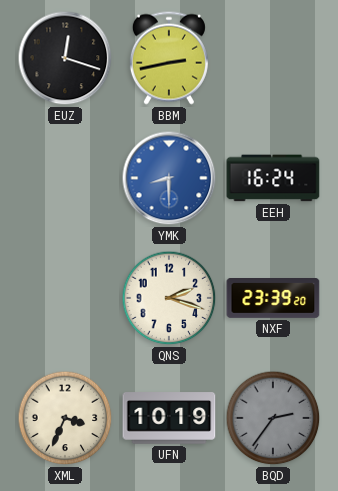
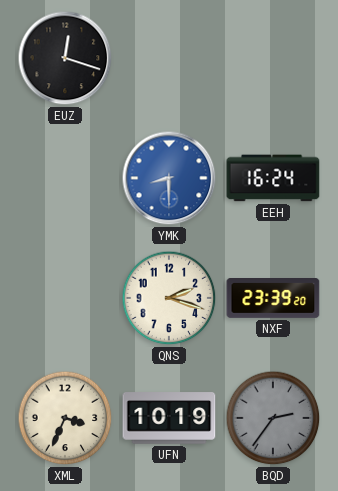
BBM: 2:43 -> none
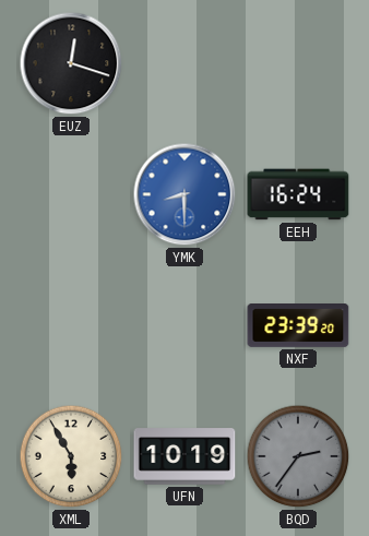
QNS: 2:18 -> none
XML: 3:34 -> 5:55
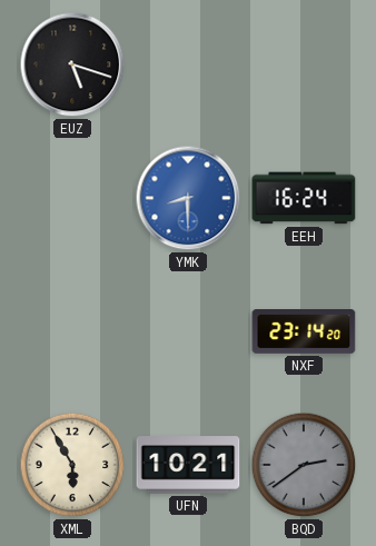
EUZ: 12:18 -> 5:18
NXF: 23:39 -> 23:14
UFN: 10:19 -> 10:21
BQD: 2:36 -> 2:39
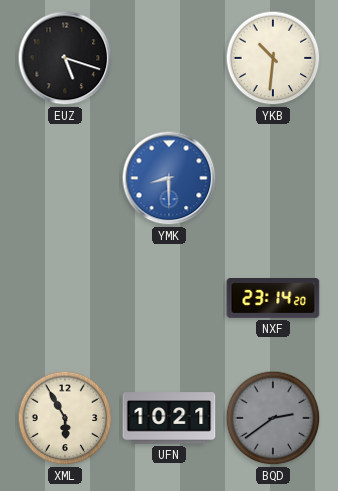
YKB: none -> 10:31
EEH: 16:24 -> none
